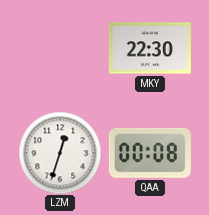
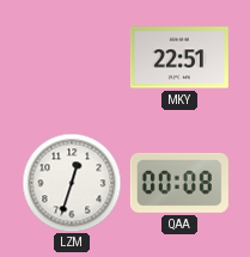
MKY: 22:30 -> 22:51
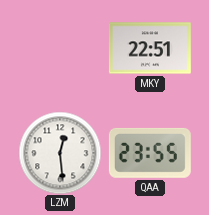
LZM: 12:33 -> 12:29
QAA: 00:08 -> 23:55
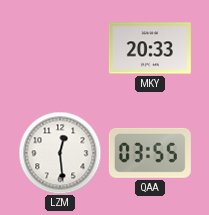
MKY: 22:51 -> 20:33
QAA: 23:55 -> 03:55
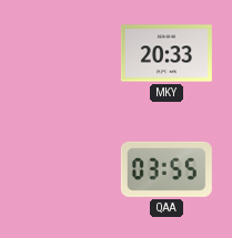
LZM: 12:29 -> none
